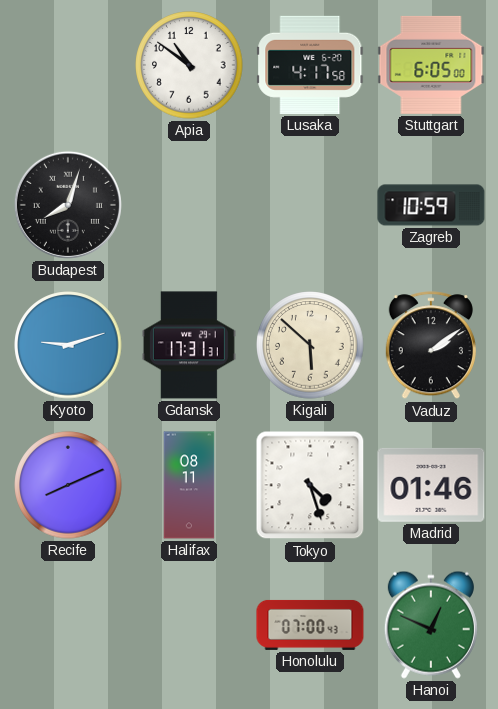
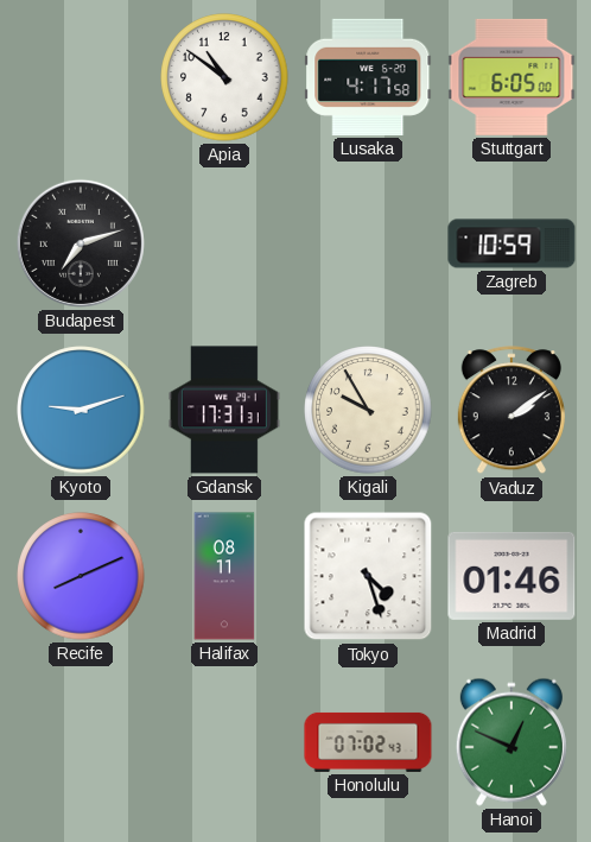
Budapest: 8:03 -> 7:12
Kigali: 5:52 -> 9:55
Honolulu: 07:00 -> 07:02
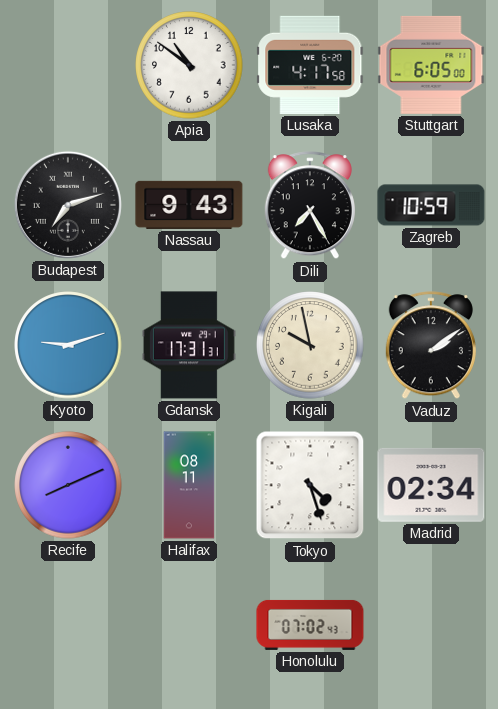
Nassau: none -> 9:43
Dili: none -> 7:25
Kigali: 9:55 -> 9:58
Madrid: 01:46 -> 02:34
Hanoi: 12:49 -> none
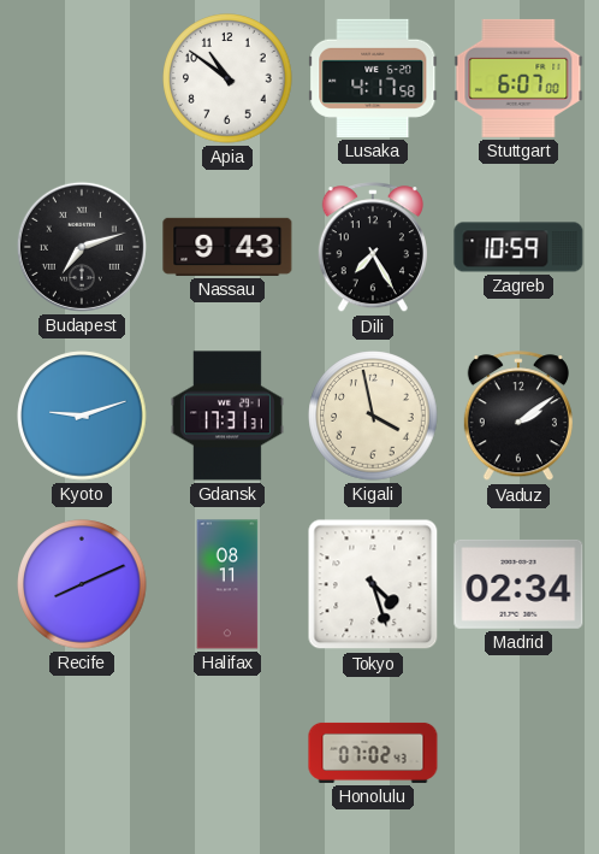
Stuttgart: 6:05 -> 6:07
Kigali: 9:58 -> 3:58
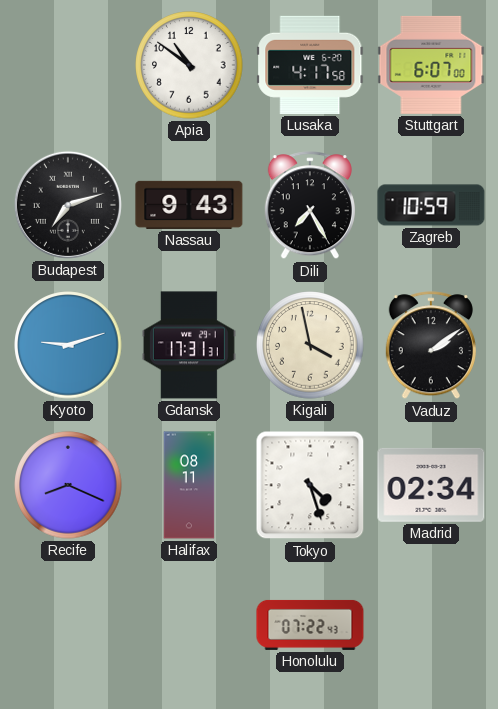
Recife: 8:11 -> 8:19
Honolulu: 07:02 -> 07:22
